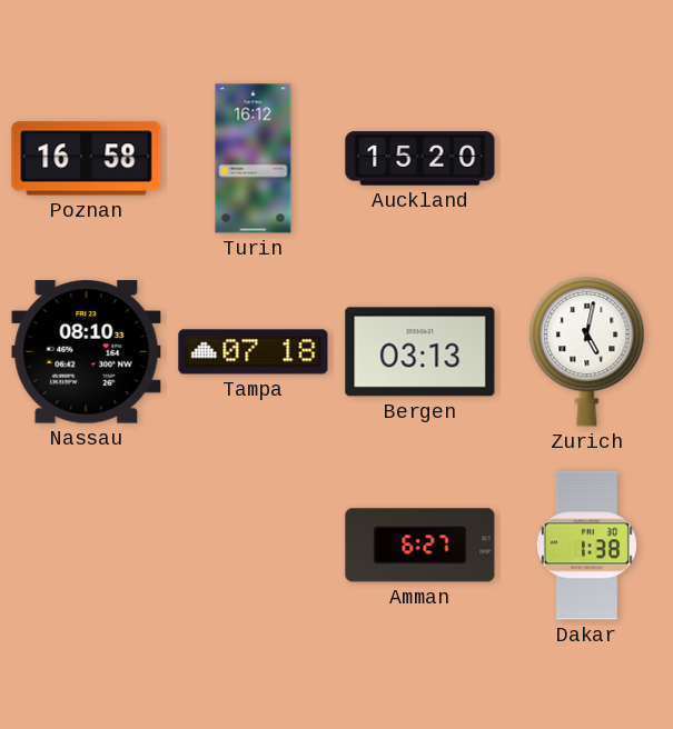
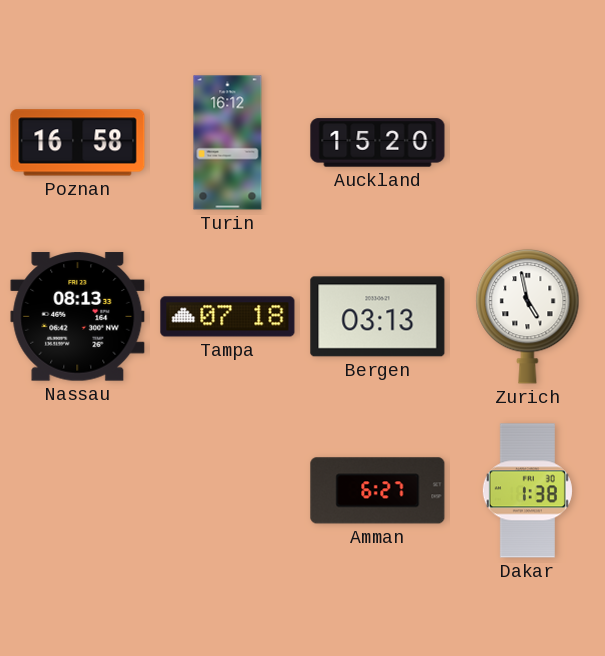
Nassau: 08:10 -> 08:13
Zurich: 5:02 -> 4:58
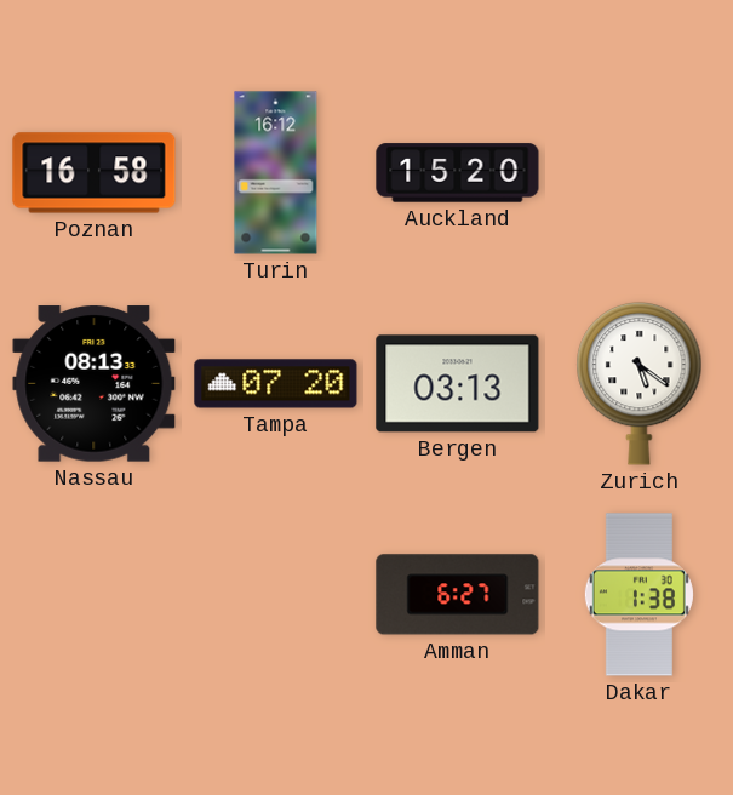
Tampa: 07:18 -> 07:20
Zurich: 4:58 -> 5:21
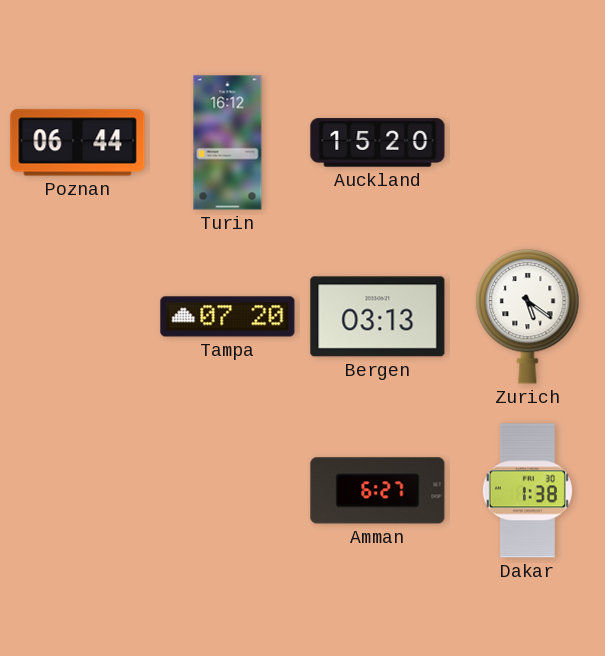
Poznan: 16:58 -> 06:44
Nassau: 08:13 -> none
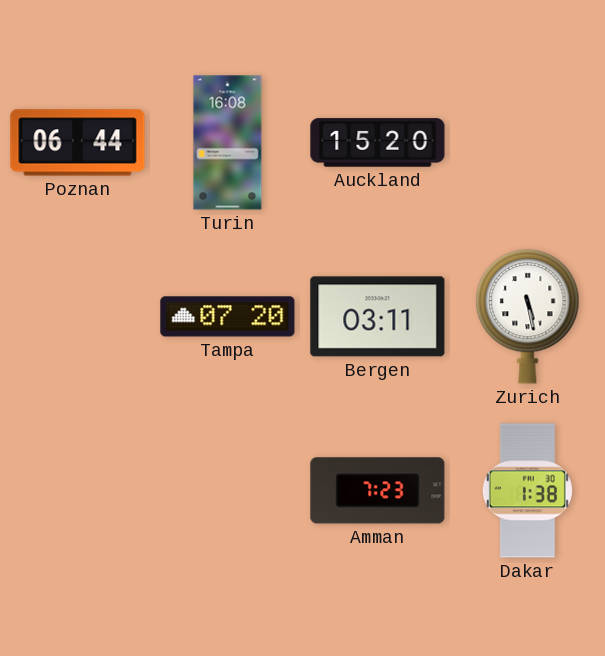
Turin: 16:12 -> 16:08
Bergen: 03:13 -> 03:11
Zurich: 5:21 -> 5:28
Amman: 6:27 -> 7:23
